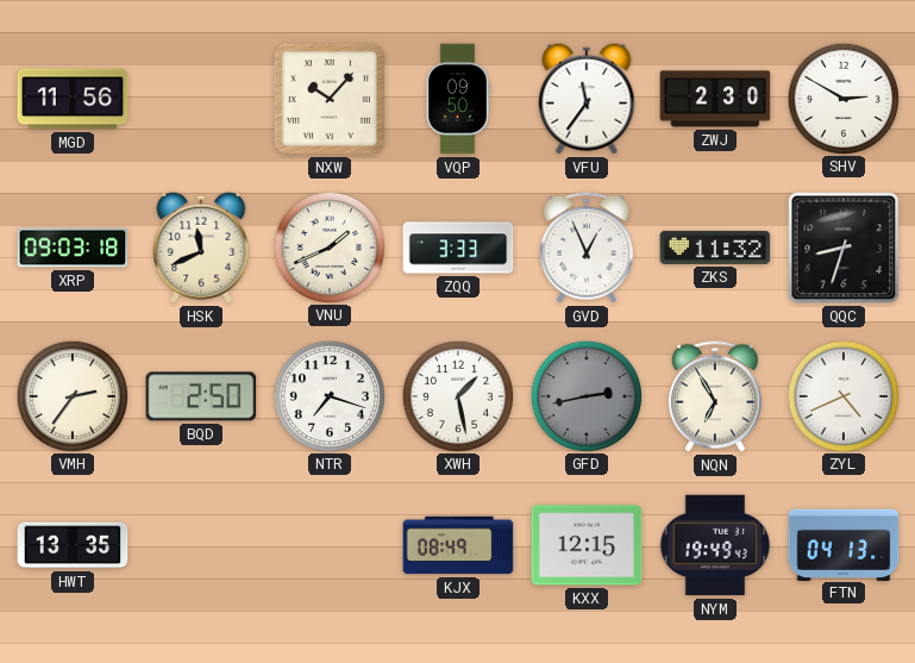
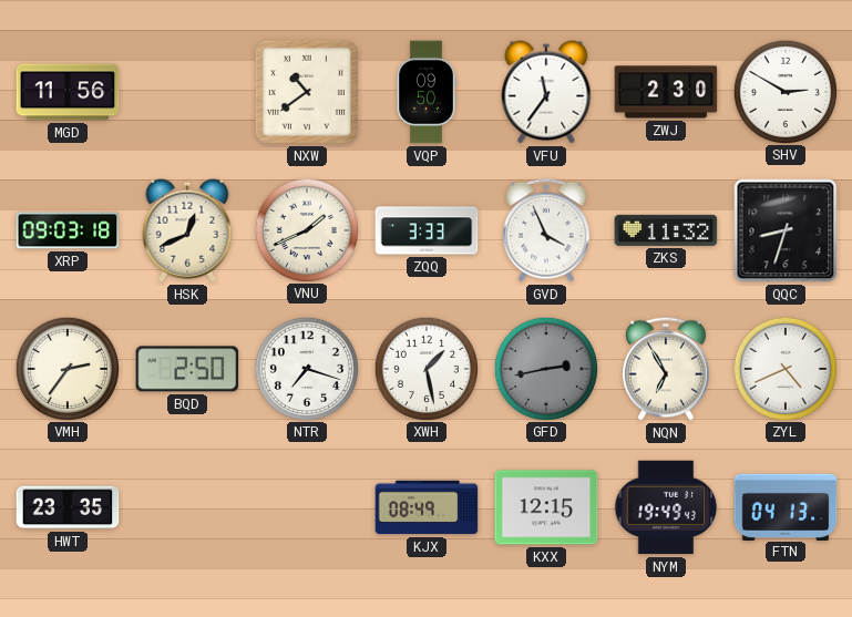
NXW: 10:07 -> 10:39
HSK: 11:41 -> 12:41
GVD: 12:56 -> 3:56
HWT: 13:35 -> 23:35
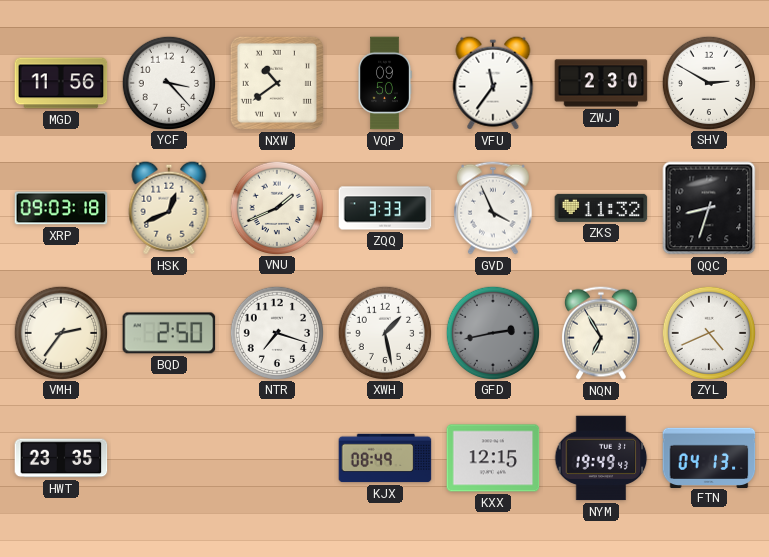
YCF: none -> 3:23
